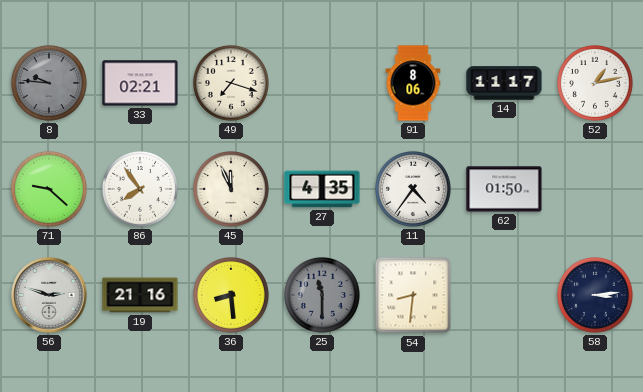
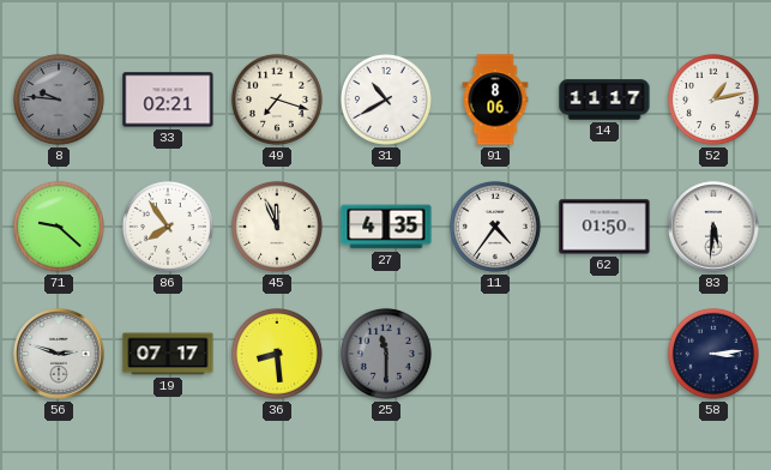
31: none -> 10:40
83: none -> 5:31
19: 21:16 -> 07:17
54: 8:31 -> none
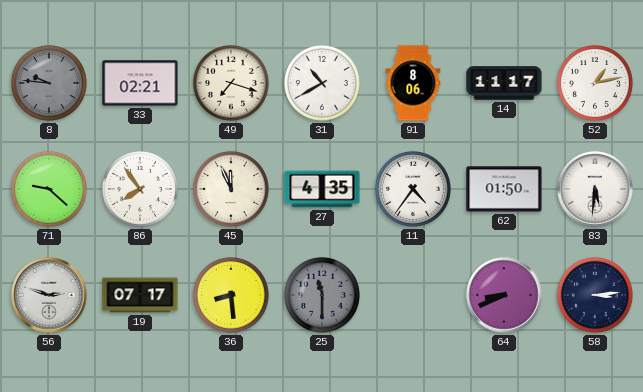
64: none -> 8:41
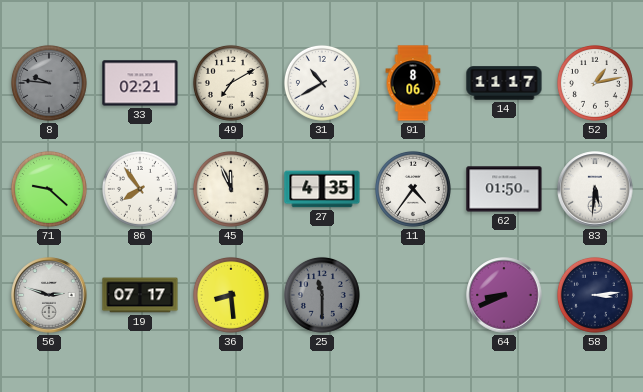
49: 7:18 -> 7:10
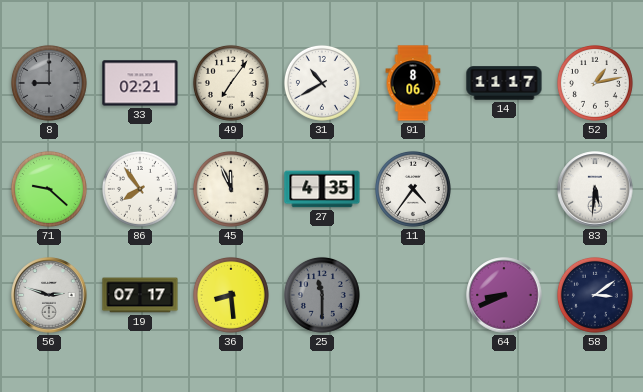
8: 9:46 -> 9:00
49: 7:10 -> 7:06
62: 01:50 -> none
58: 3:14 -> 3:09
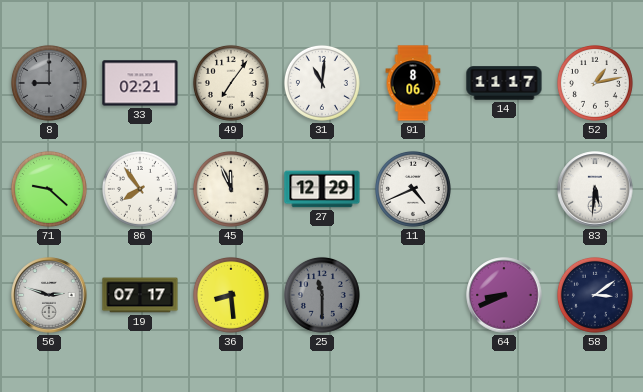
31: 10:40 -> 11:01
27: 4:35 -> 12:29
11: 4:36 -> 4:41
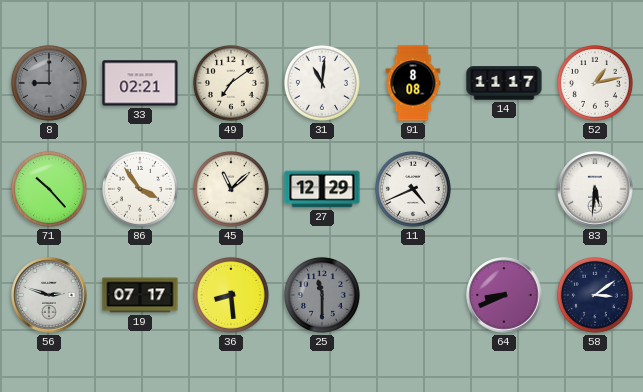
49: 7:06 -> 7:09
91: 8:06 -> 8:08
71: 9:22 -> 10:23
86: 7:54 -> 3:54
45: 11:56 -> 11:08
